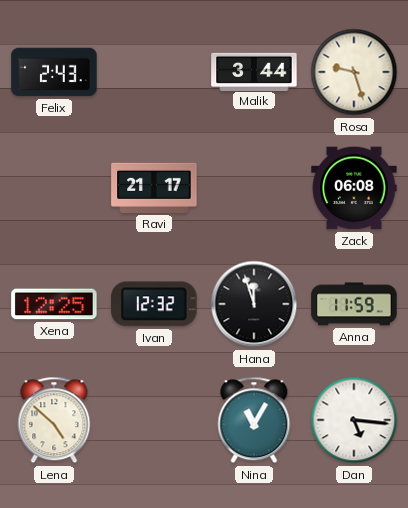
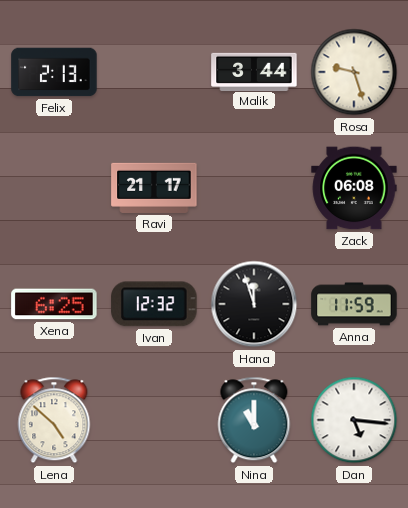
Felix: 2:43 -> 2:13
Xena: 12:25 -> 6:25
Nina: 11:05 -> 11:00
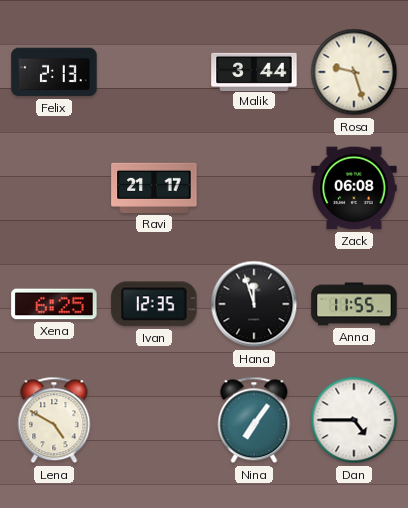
Ivan: 12:32 -> 12:35
Anna: 11:59 -> 11:55
Lena: 4:52 -> 4:50
Nina: 11:00 -> 7:06
Dan: 5:16 -> 4:45
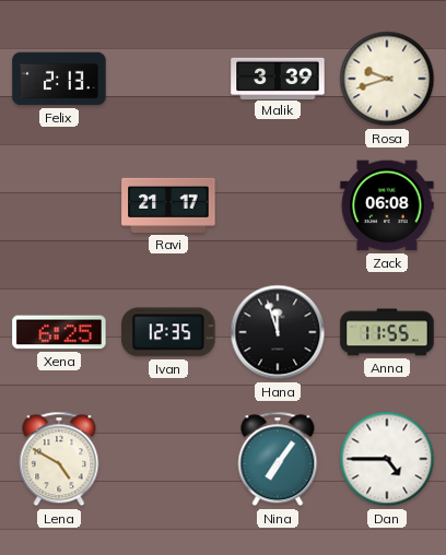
Malik: 3:44 -> 3:39
Rosa: 9:27 -> 9:42
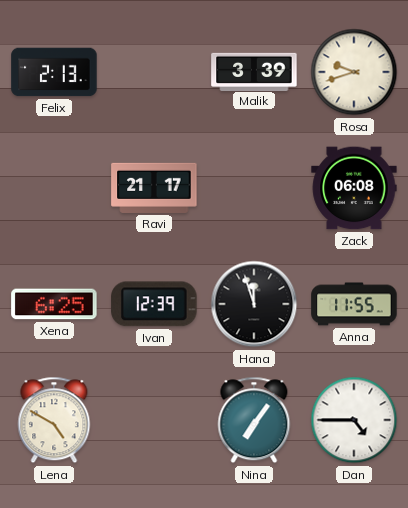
Ivan: 12:35 -> 12:39
